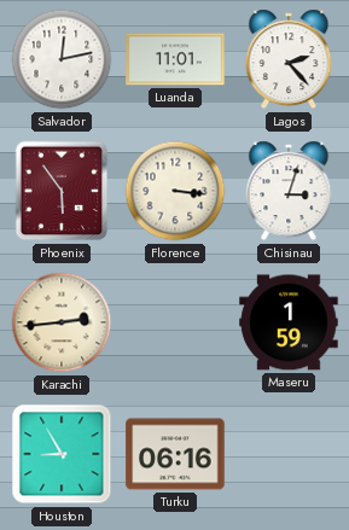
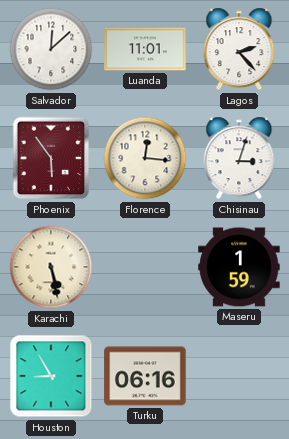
Salvador: 12:13 -> 12:08
Florence: 3:16 -> 12:16
Karachi: 2:44 -> 5:28
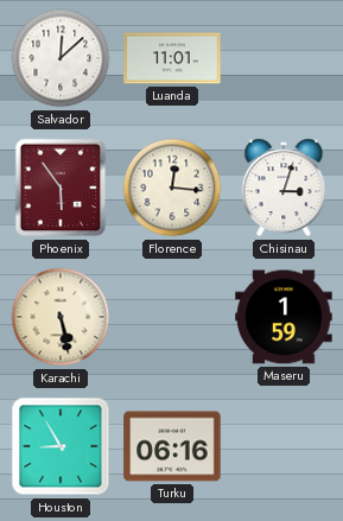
Lagos: 2:23 -> none
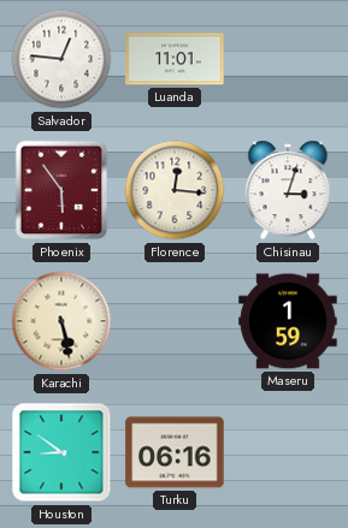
Salvador: 12:08 -> 12:46
Houston: 8:55 -> 8:51
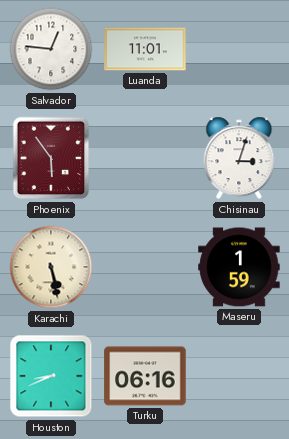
Florence: 12:16 -> none
Houston: 8:51 -> 8:41
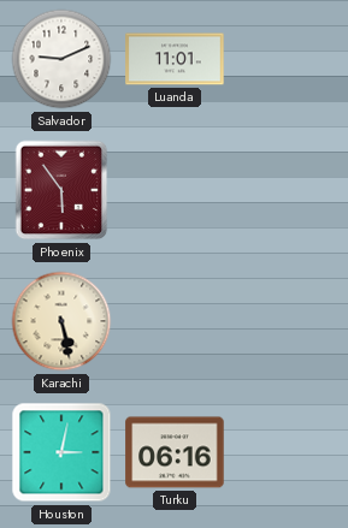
Salvador: 12:46 -> 9:11
Chisinau: 3:03 -> none
Maseru: 1:59 -> none
Houston: 8:41 -> 3:02
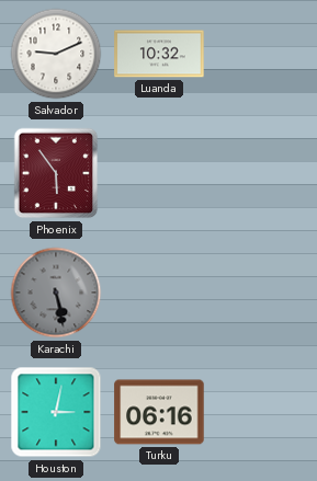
Luanda: 11:01 -> 10:32
Karachi dial: cream -> grey
